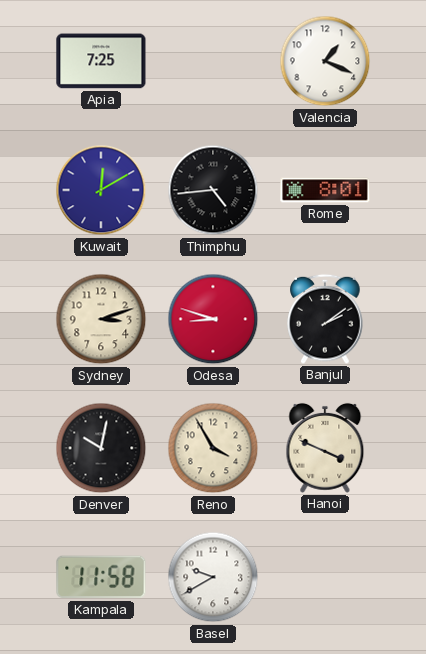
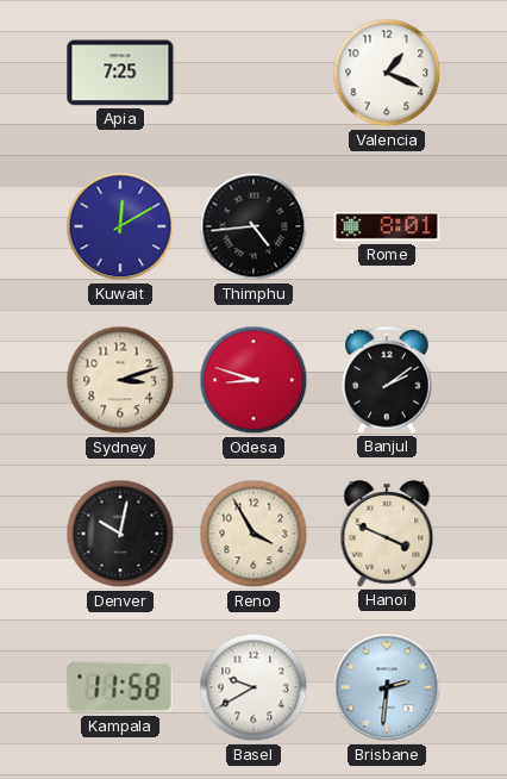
Brisbane: none -> 2:31
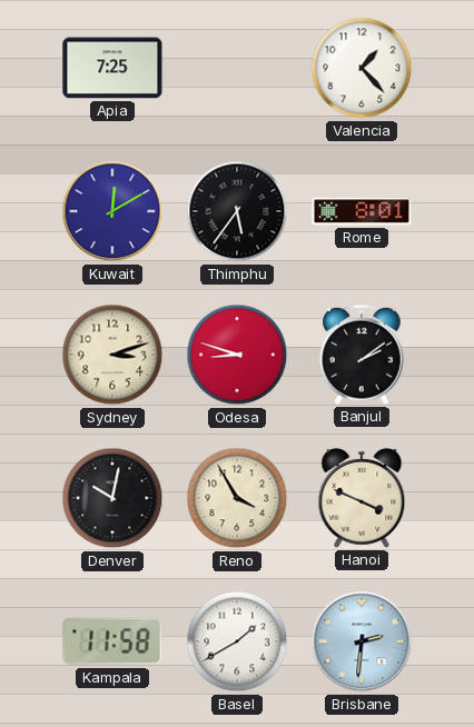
Valencia: 1:19 -> 1:23
Thimphu: 4:44 -> 5:36
Basel: 9:40 -> 1:40
